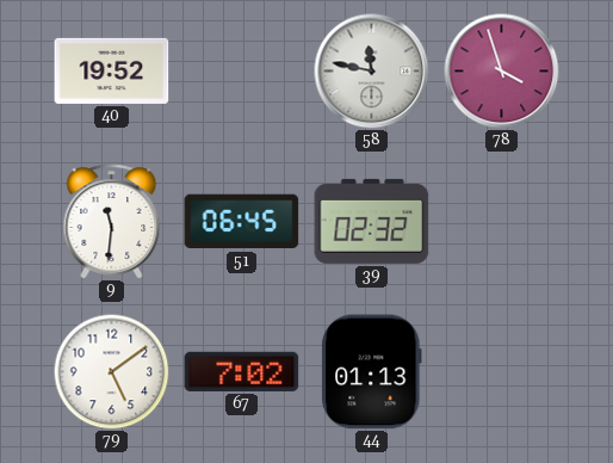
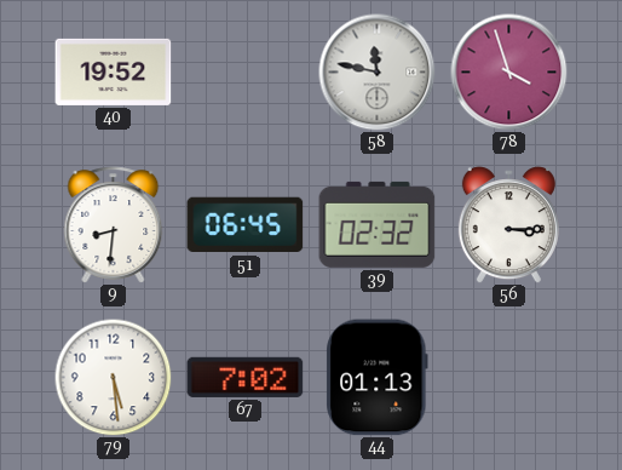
9: 11:31 -> 8:31
56: none -> 3:15
79: 5:09 -> 5:29
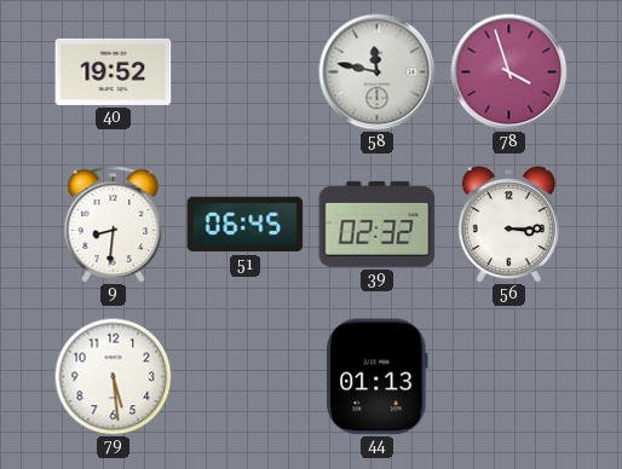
67: 7:02 -> none
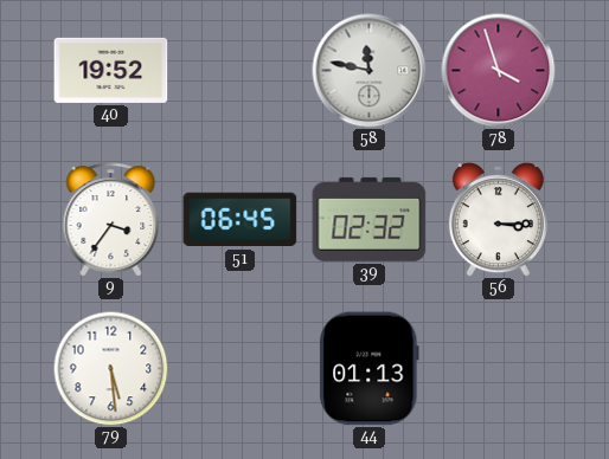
9: 8:31 -> 3:36
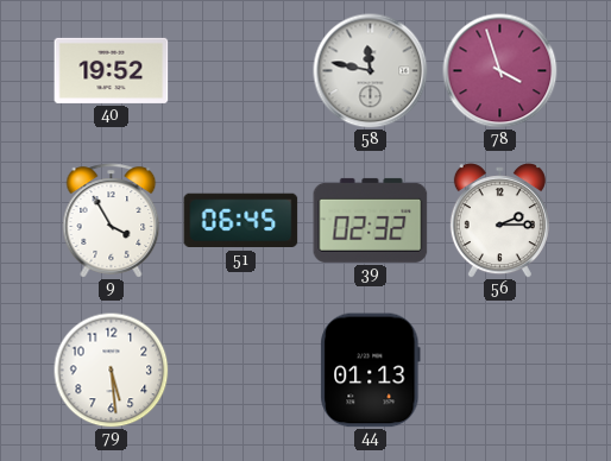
9: 3:36 -> 3:55
56: 3:15 -> 2:15
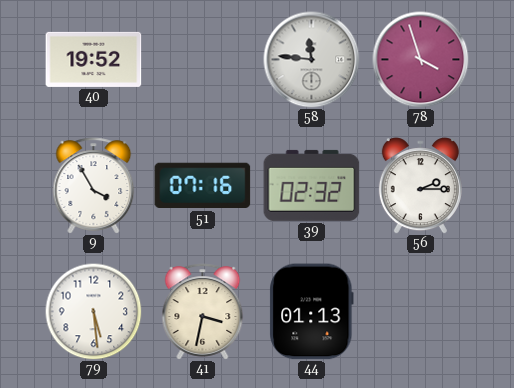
58: 11:47 -> 11:46
51: 06:45 -> 07:16
41: none -> 3:32
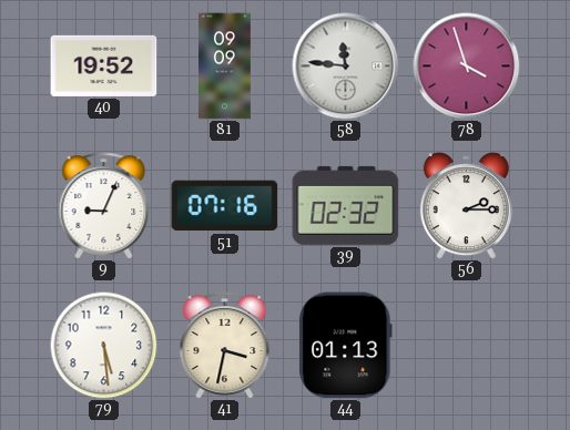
81: none -> 09:09
9: 3:55 -> 9:04
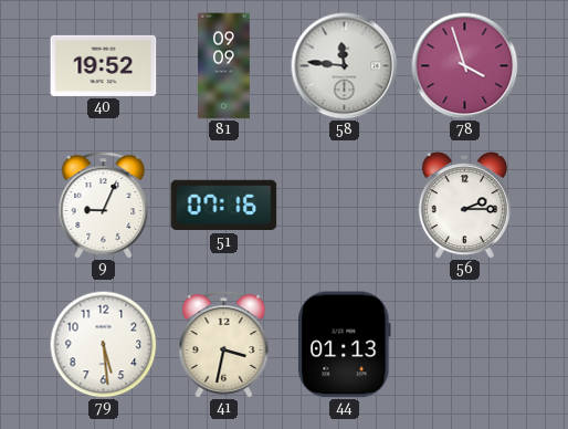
39: 02:32 -> none
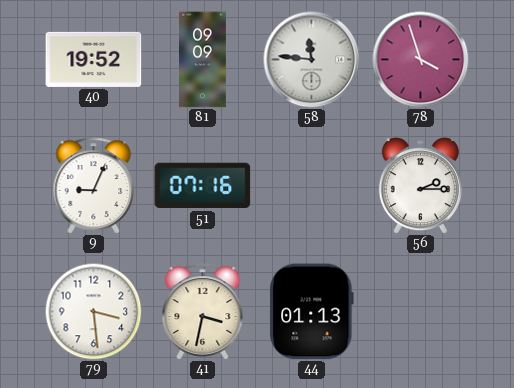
79: 5:29 -> 3:29
